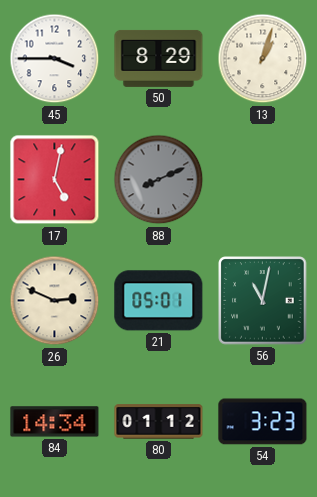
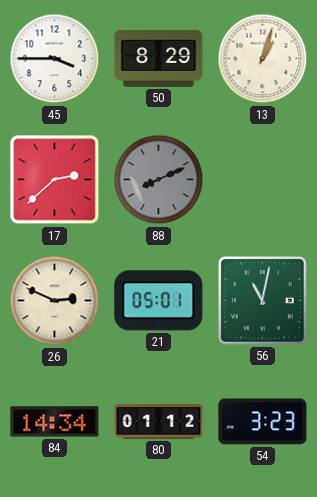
17: 5:02 -> 2:38
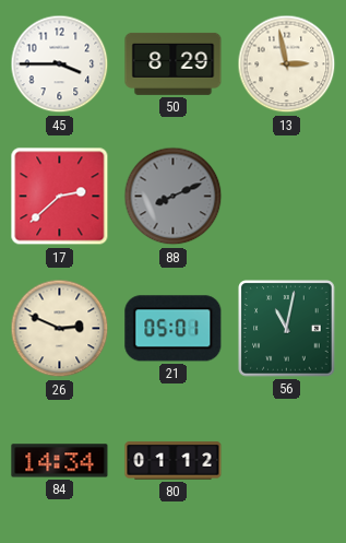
13: 1:03 -> 2:58
54: 3:23 -> none
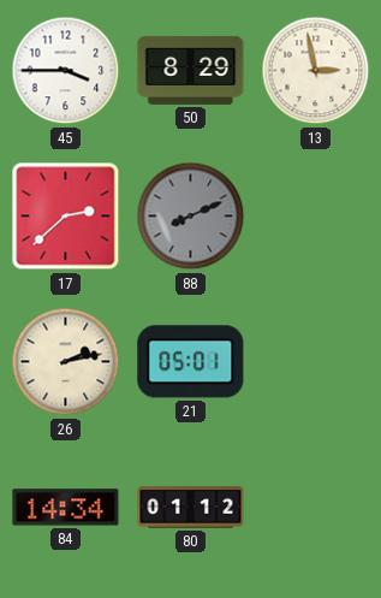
26: 2:49 -> 2:13
56: 11:02 -> none
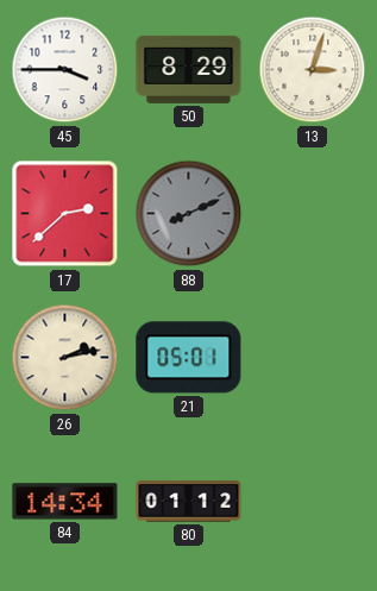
13: 2:58 -> 3:03
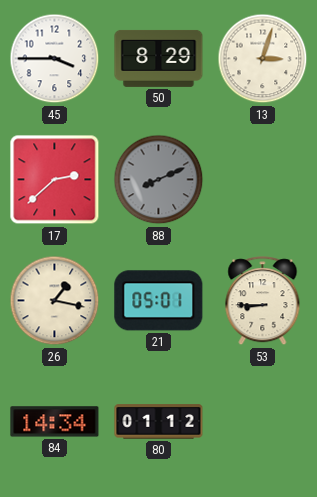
26: 2:13 -> 1:17
53: none -> 8:45
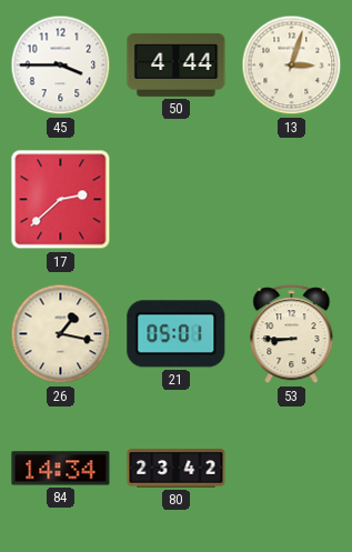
50: 8:29 -> 4:44
88: 8:11 -> none
80: 01:12 -> 23:42
